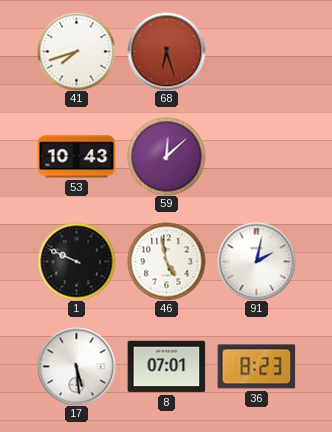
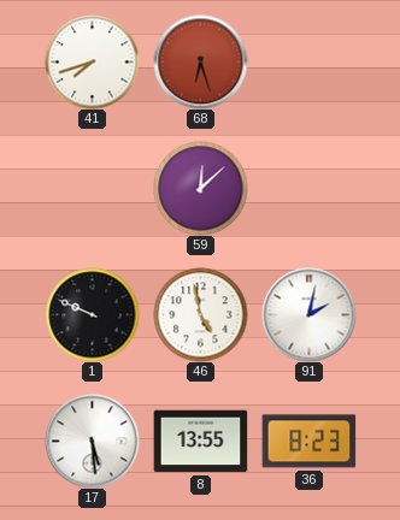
53: 10:43 -> none
8: 07:01 -> 13:55
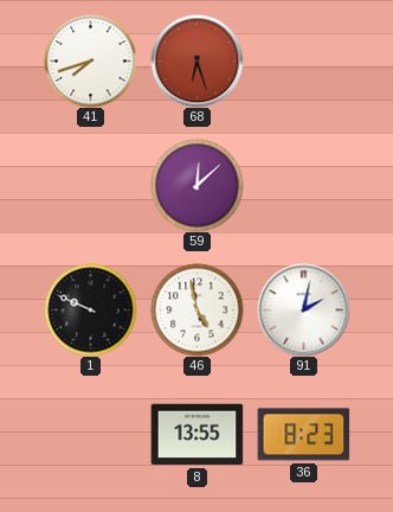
17: 5:29 -> none
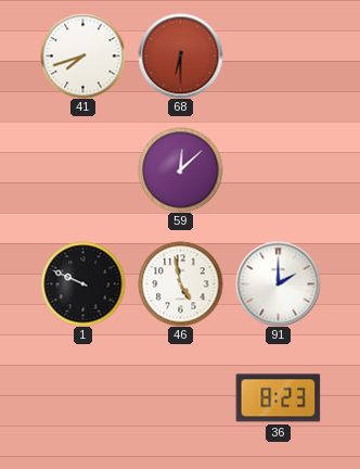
68: 6:27 -> 6:30
91: 2:02 -> 2:00
8: 13:55 -> none
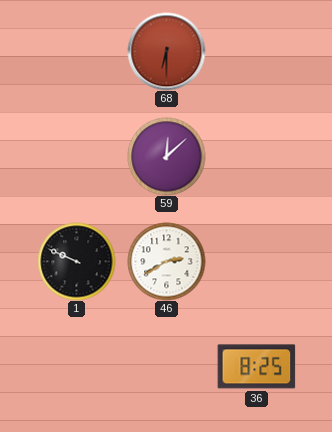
41: 7:42 -> none
46: 4:58 -> 2:40
91: 2:00 -> none
36: 8:23 -> 8:25
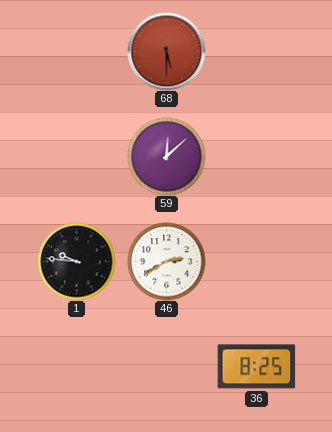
68: 6:30 -> 5:30
1: 9:49 -> 9:46
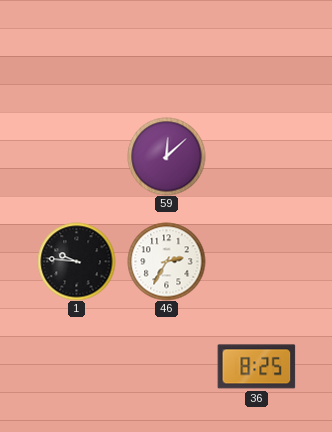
68: 5:30 -> none
46: 2:40 -> 2:35
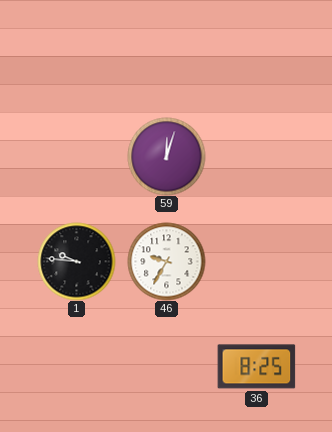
59: 12:08 -> 12:03
46: 2:35 -> 9:35
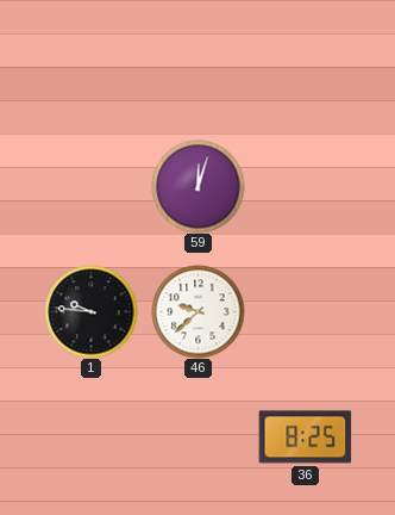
46: 9:35 -> 9:38
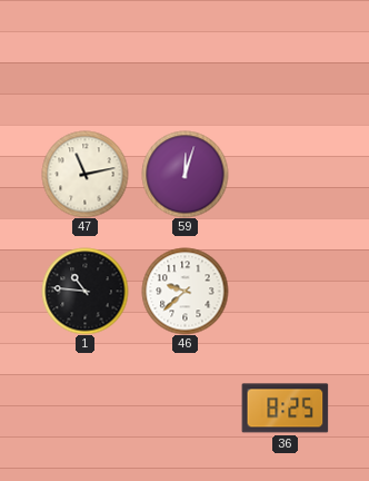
47: none -> 11:13
1: 9:46 -> 10:46
